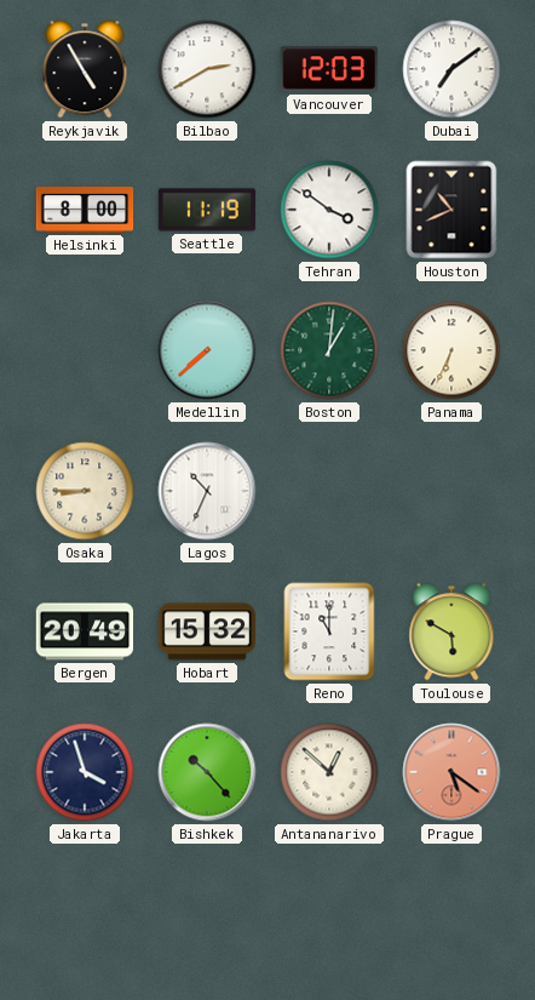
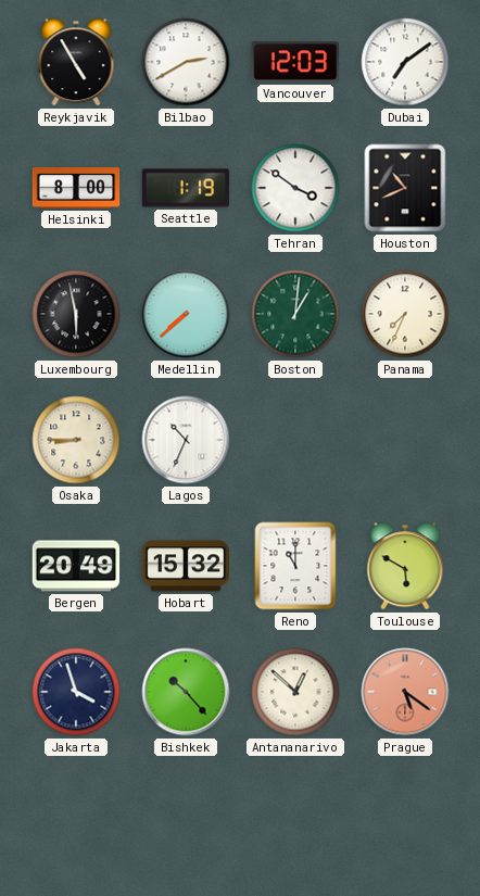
Seattle: 11:19 -> 1:19
Luxembourg: none -> 5:58
Panama: 6:34 -> 7:34
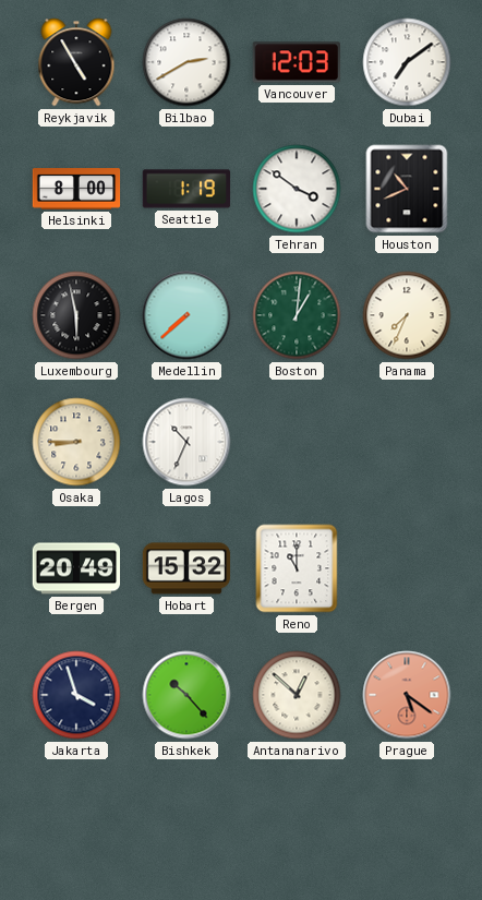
Toulouse: 5:50 -> none
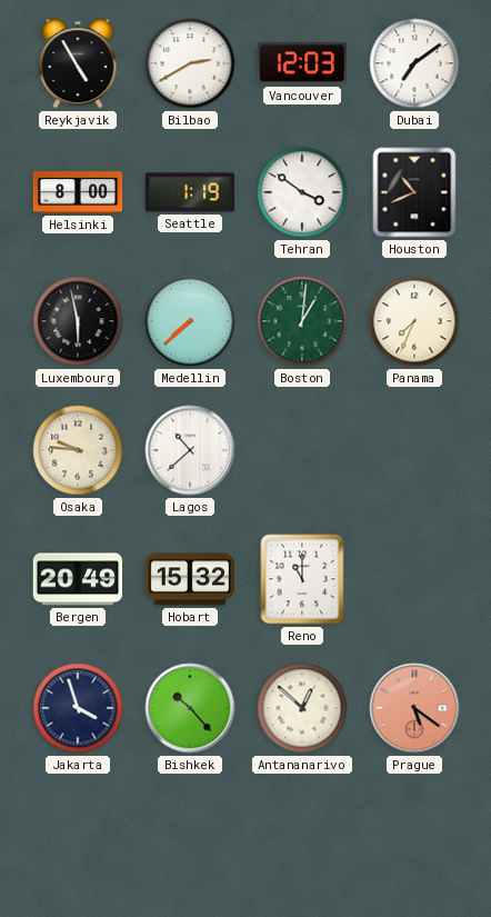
Osaka: 8:45 -> 9:46
Lagos: 10:34 -> 10:38
